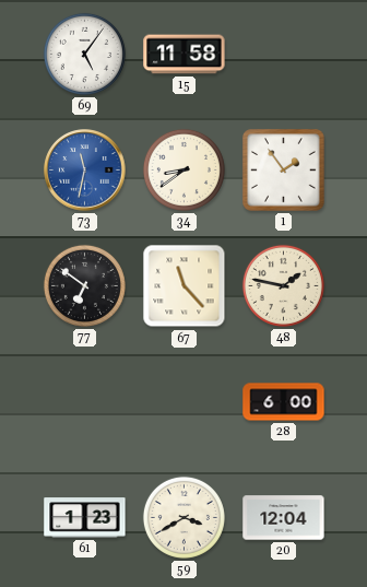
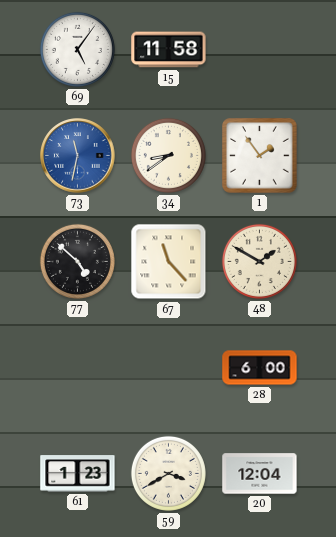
77: 6:51 -> 4:52
48: 1:47 -> 1:50
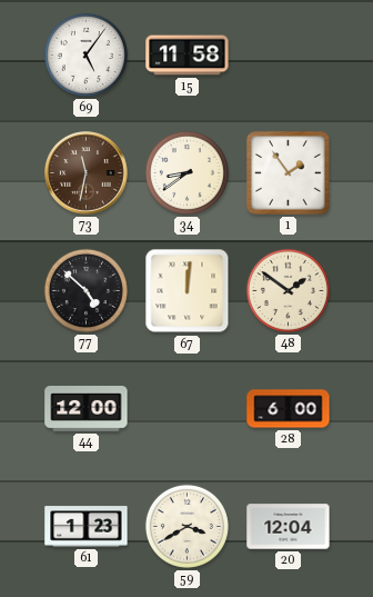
73 dial: blue -> brown
67: 11:23 -> 12:01
48: 1:50 -> 1:51
44: none -> 12:00
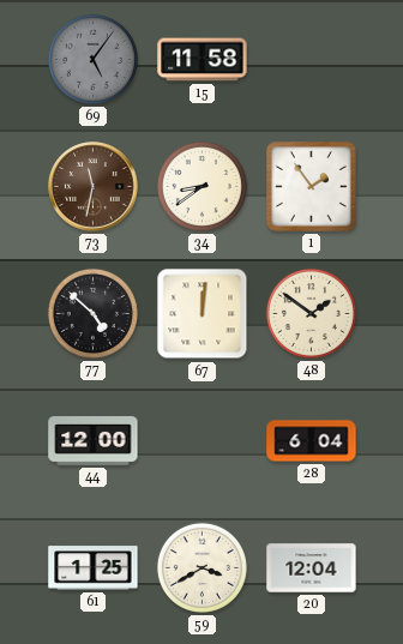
69 dial: white -> grey
28: 6:00 -> 6:04
61: 1:23 -> 1:25
